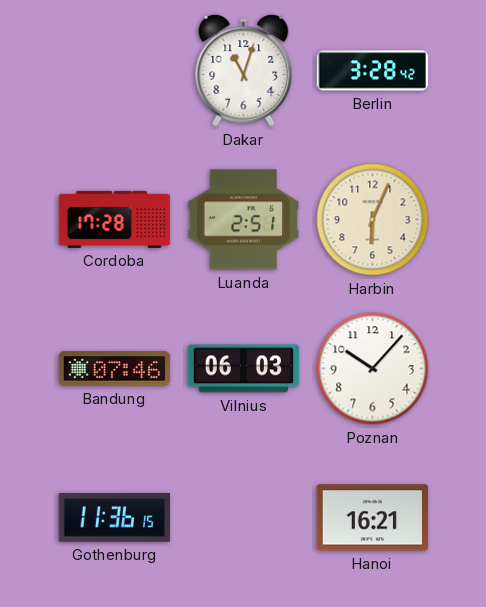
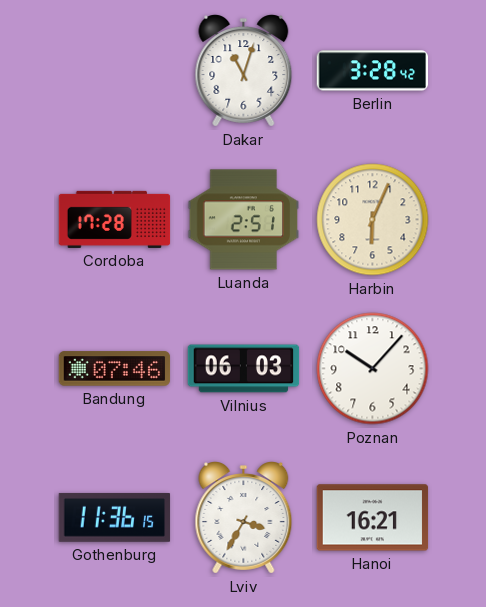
Lviv: none -> 3:35
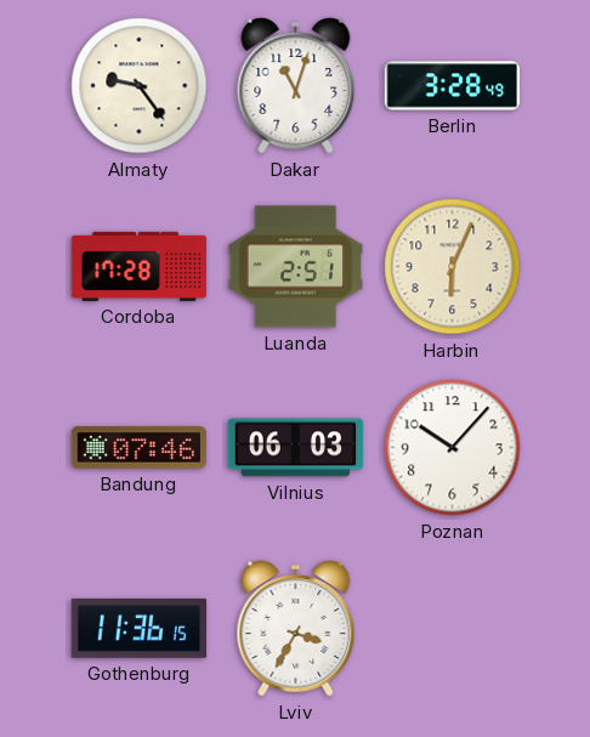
Almaty: none -> 9:24
Berlin: 3:28:42 -> 3:28:49
Hanoi: 16:21 -> none
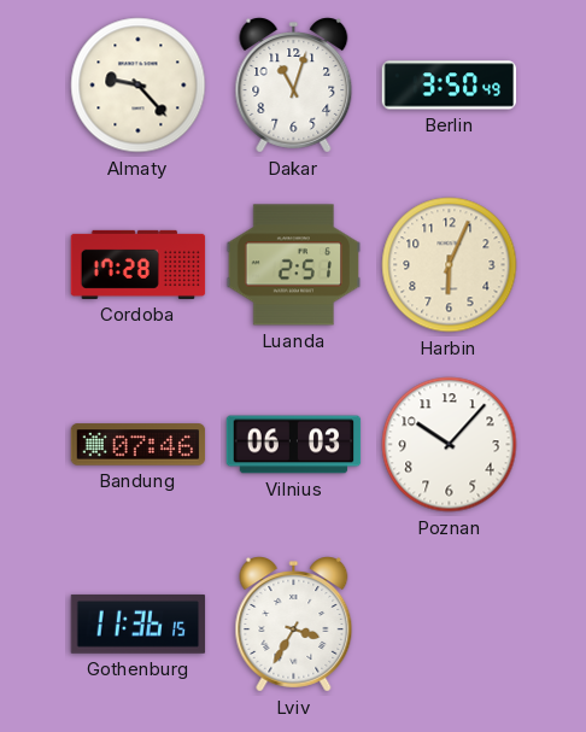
Almaty: 9:24 -> 9:23
Berlin: 3:28 -> 3:50
